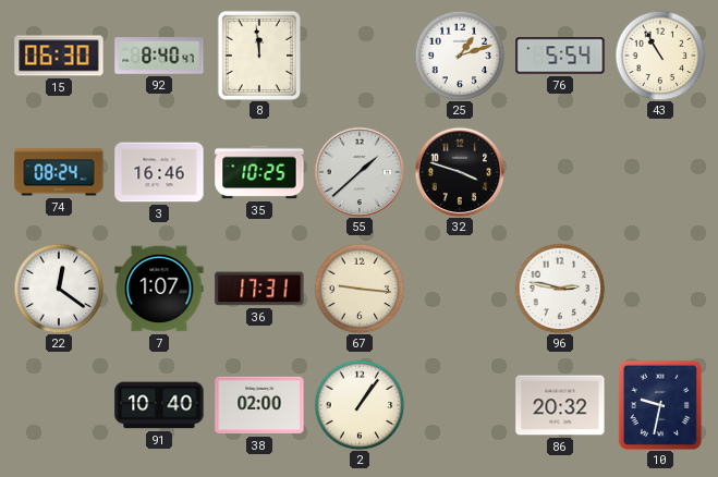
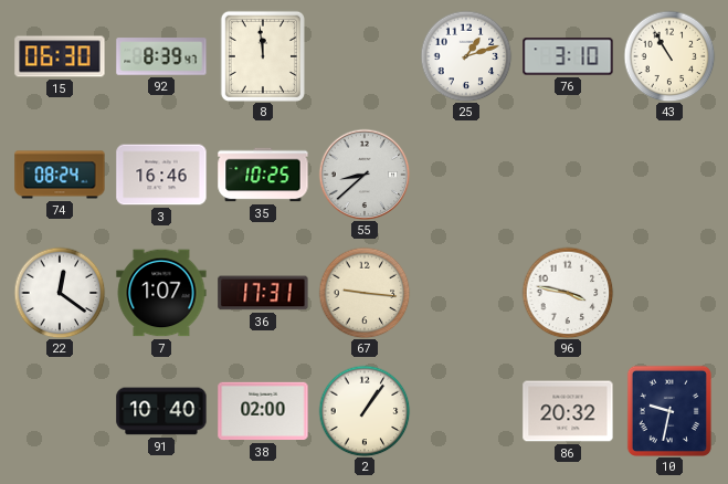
92: 8:40 -> 8:39
76: 5:54 -> 3:10
55: 1:38 -> 8:38
32: 3:48 -> none
96: 2:47 -> 3:47
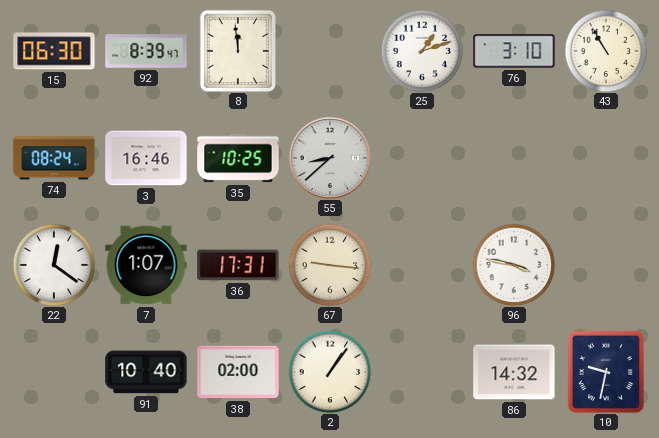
86: 20:32 -> 14:32
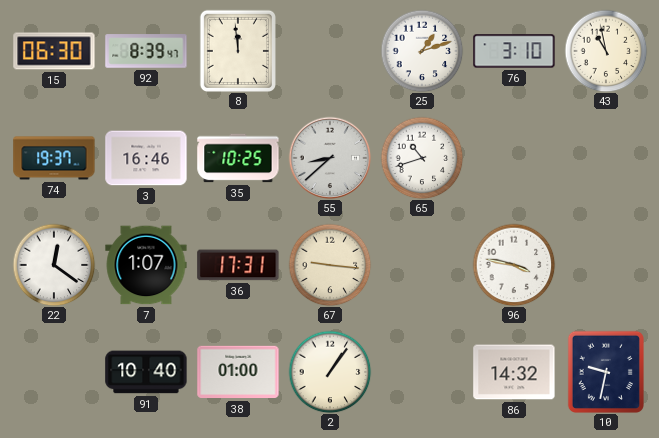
43: 10:55 -> 10:58
74: 08:24 -> 19:37
65: none -> 10:42
38: 02:00 -> 01:00
